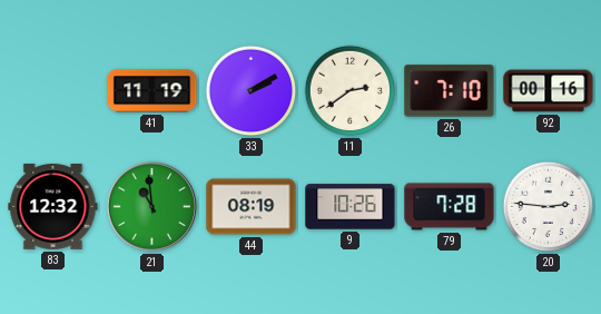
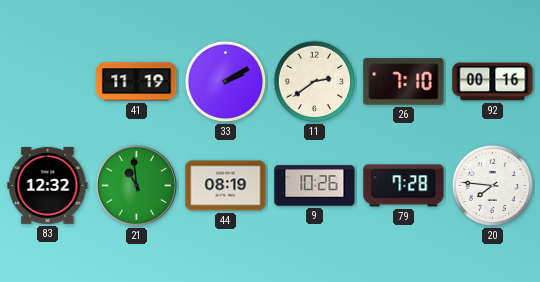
20: 2:46 -> 7:46
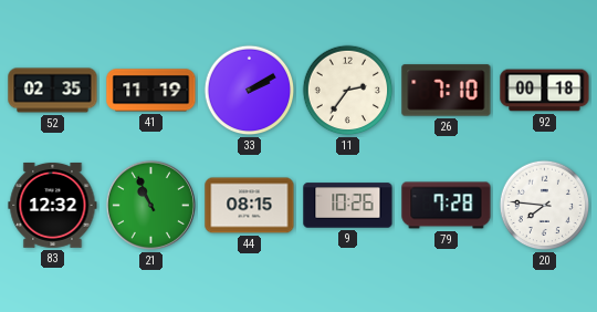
52: none -> 02:35
11: 2:39 -> 2:36
92: 00:16 -> 00:18
21: 10:59 -> 10:56
44: 08:19 -> 08:15
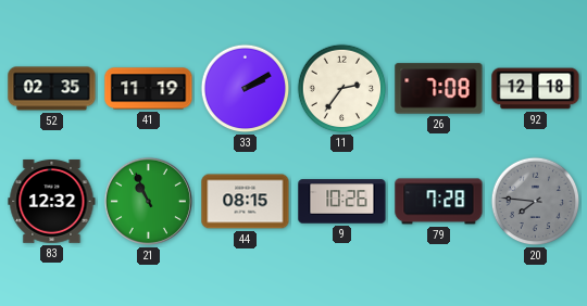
26: 7:10 -> 7:08
92: 00:18 -> 12:18
20 dial: white -> grey
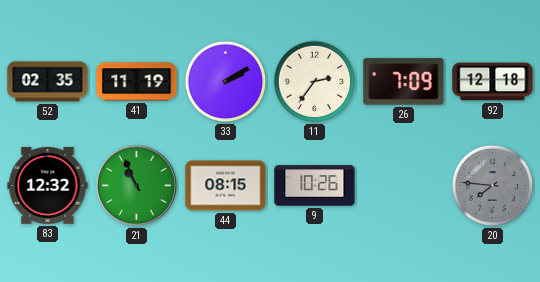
26: 7:08 -> 7:09
79: 7:28 -> none
